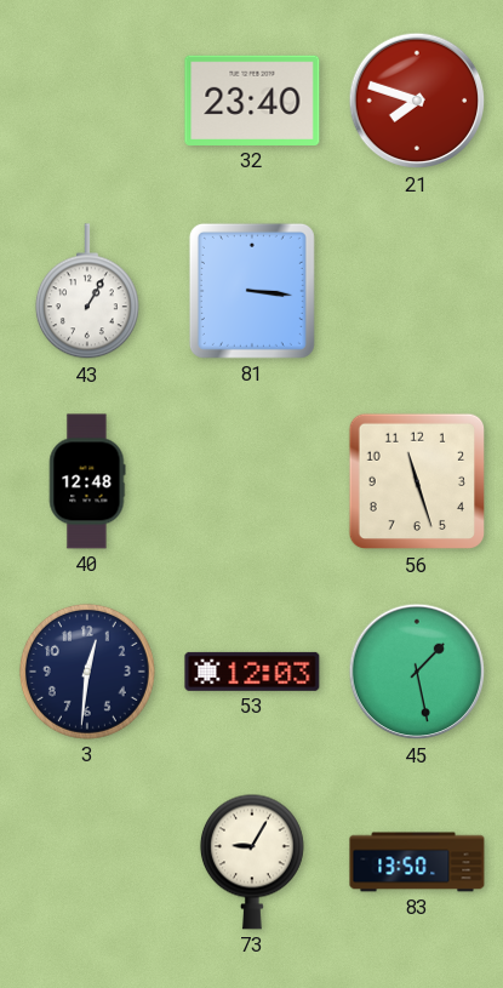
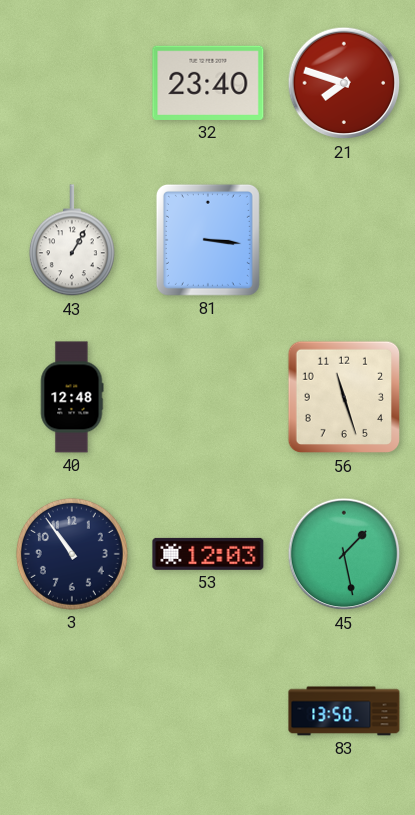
3: 12:31 -> 10:54
73: 9:05 -> none
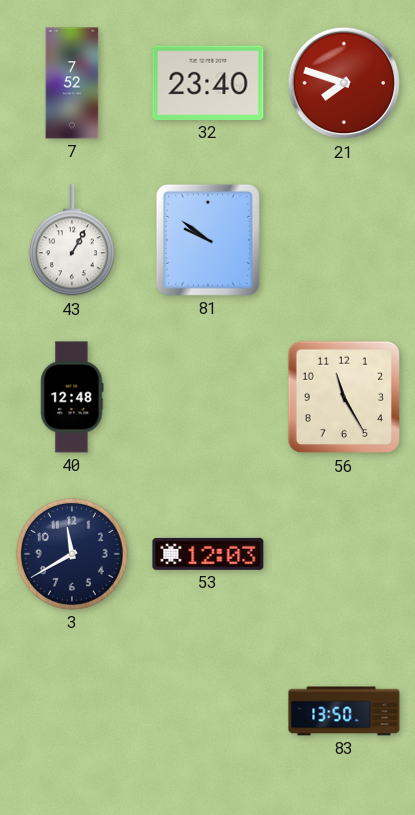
7: none -> 7:52
81: 3:16 -> 9:51
56: 11:27 -> 11:25
3: 10:54 -> 11:40
45: 1:28 -> none
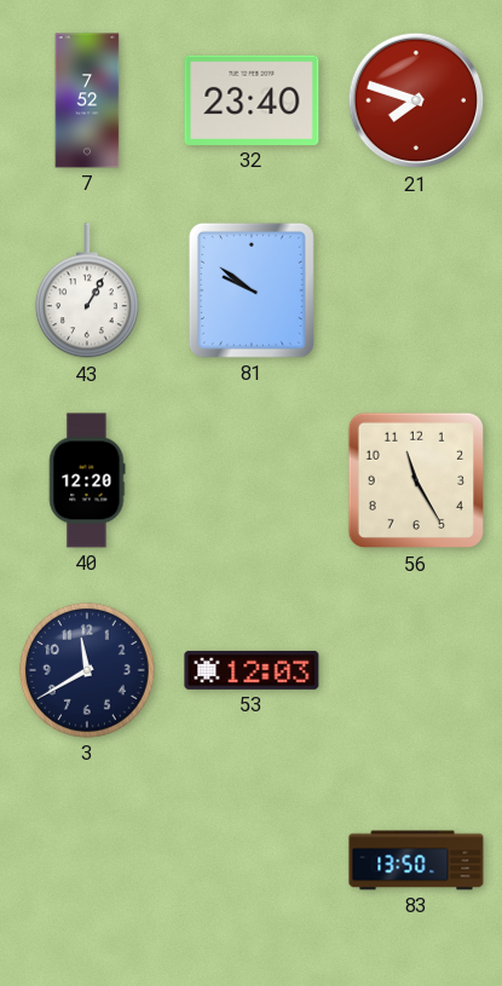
40: 12:48 -> 12:20
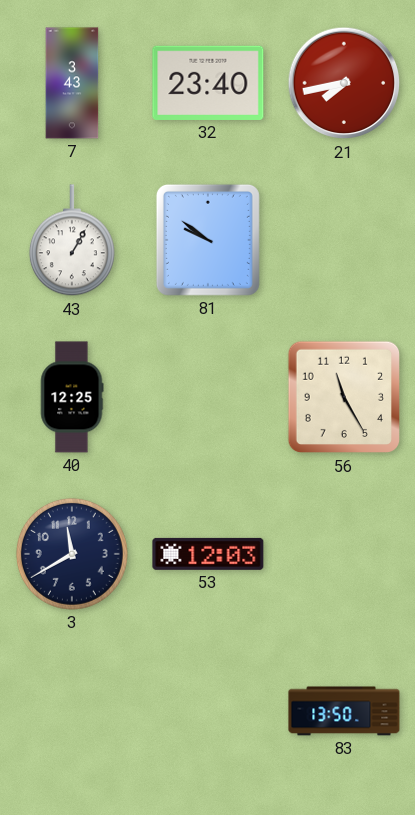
7: 7:52 -> 3:43
21: 7:48 -> 7:43
40: 12:20 -> 12:25
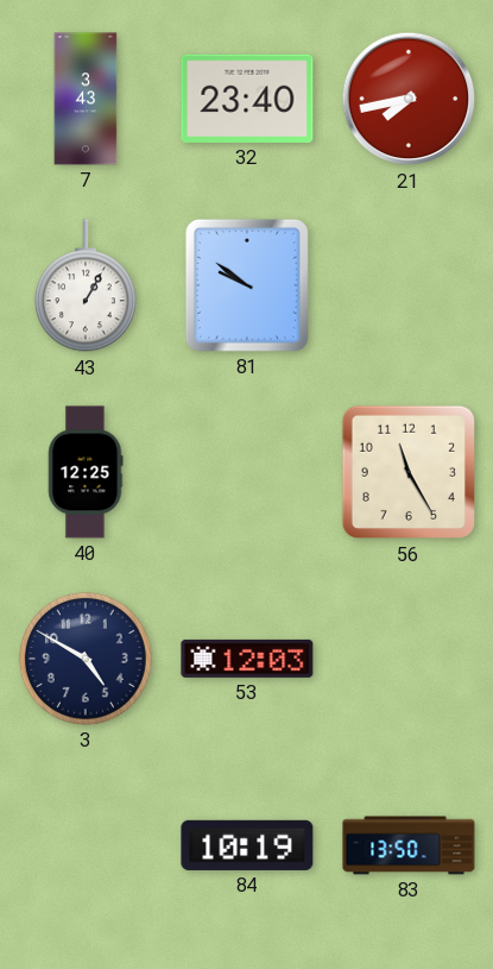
3: 11:40 -> 4:50
84: none -> 10:19
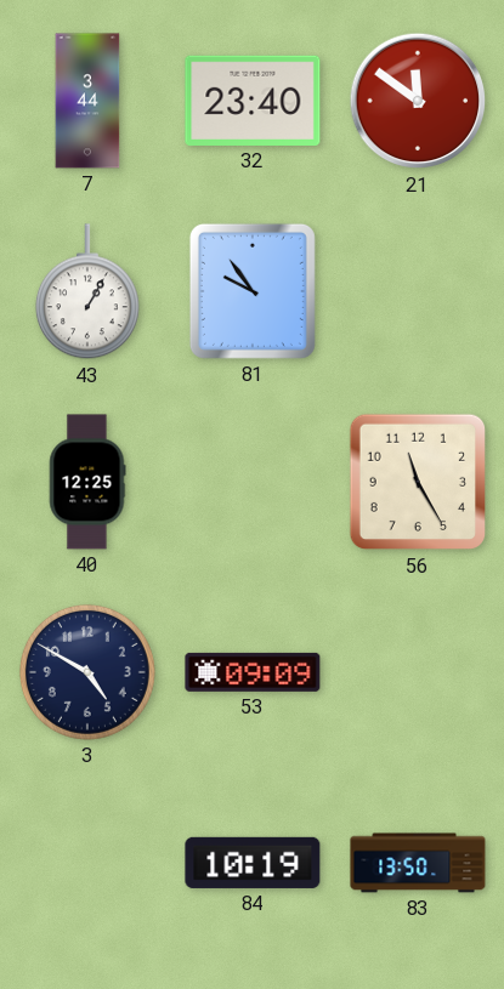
7: 3:43 -> 3:44
21: 7:43 -> 11:51
81: 9:51 -> 9:54
53: 12:03 -> 09:09
